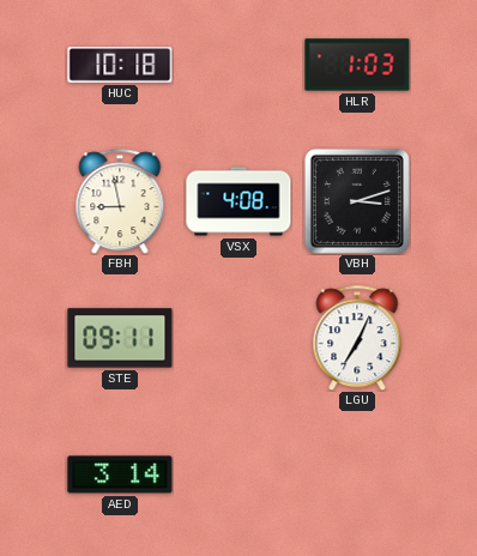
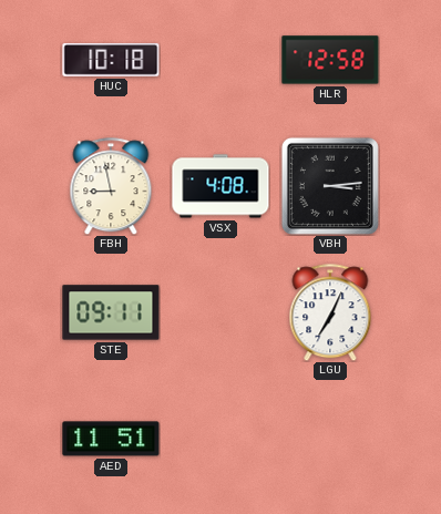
HLR: 1:03 -> 12:58
VBH: 3:12 -> 3:14
AED: 3:14 -> 11:51
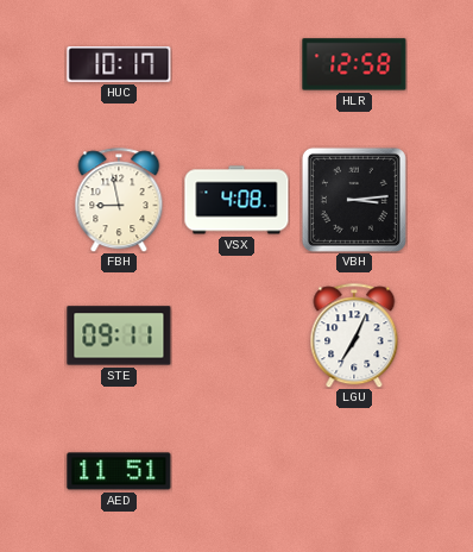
HUC: 10:18 -> 10:17
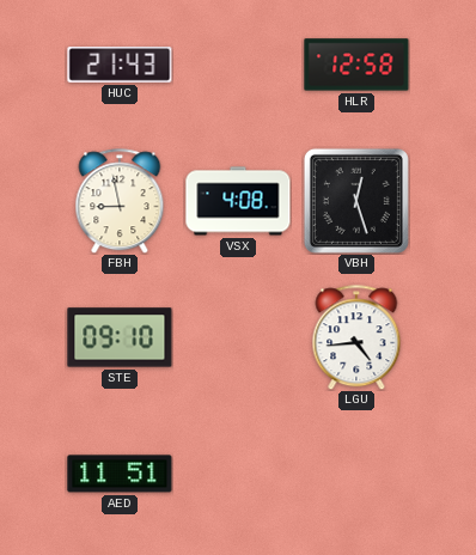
HUC: 10:17 -> 21:43
VBH: 3:14 -> 12:27
STE: 09:11 -> 09:10
LGU: 7:04 -> 4:44
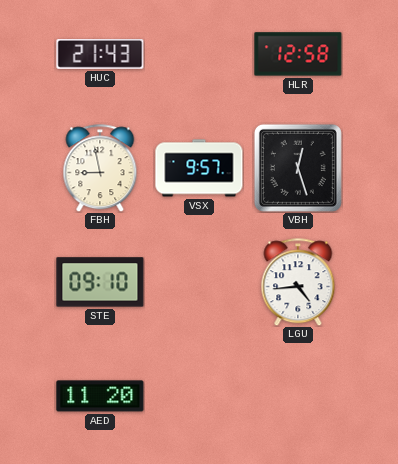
VSX: 4:08 -> 9:57
AED: 11:51 -> 11:20
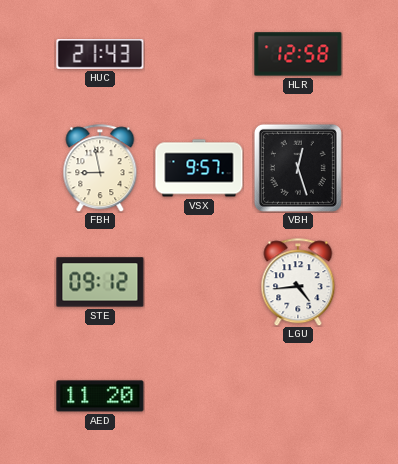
STE: 09:10 -> 09:12
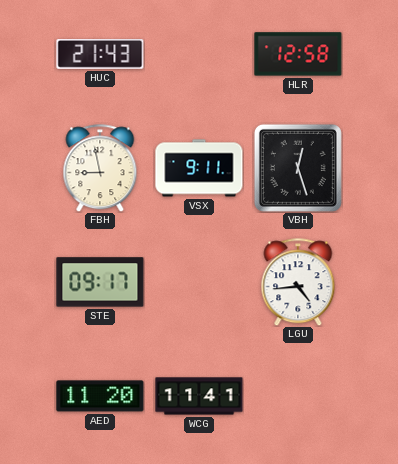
VSX: 9:57 -> 9:11
STE: 09:12 -> 09:17
WCG: none -> 11:41
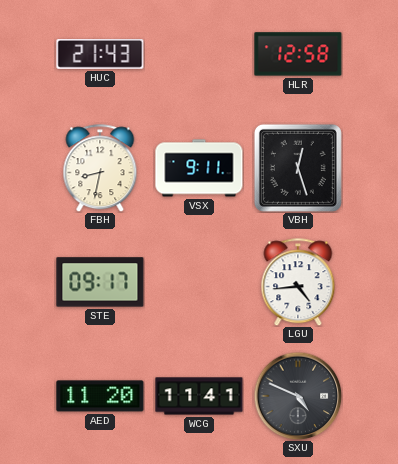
FBH: 8:58 -> 8:32
SXU: none -> 4:49
